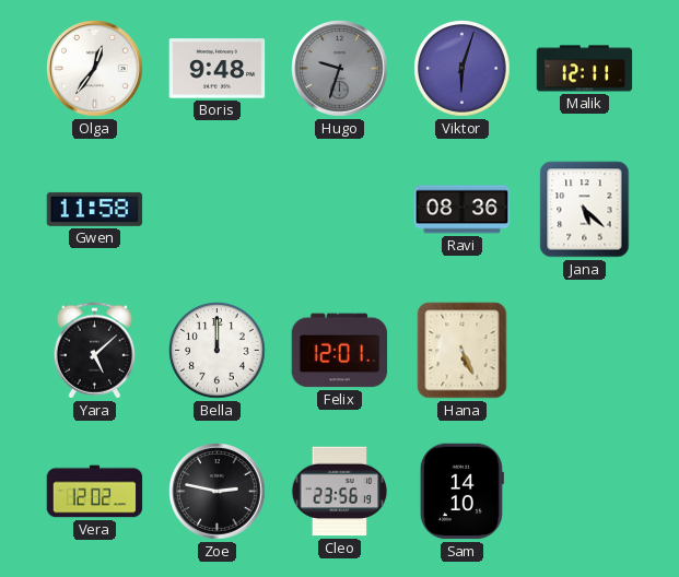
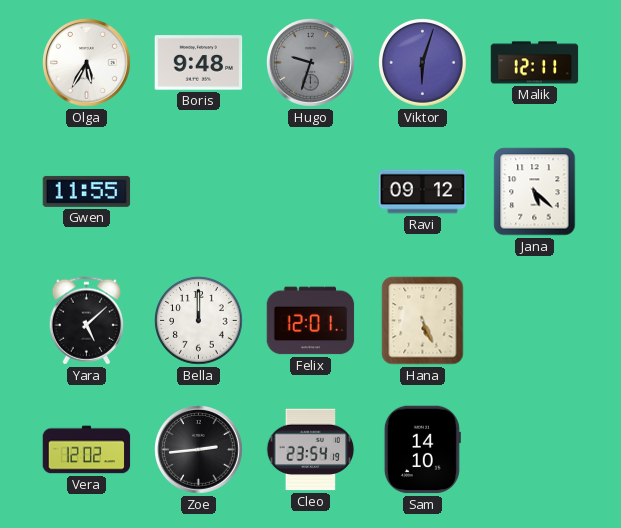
Olga: 12:36 -> 5:35
Gwen: 11:58 -> 11:55
Ravi: 08:36 -> 09:12
Zoe: 2:47 -> 2:44
Cleo: 23:56 -> 23:54
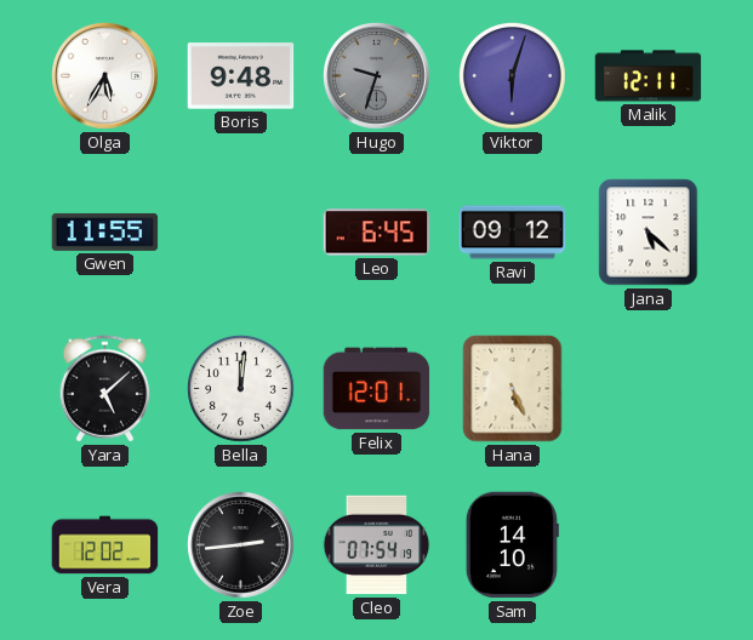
Leo: none -> 6:45
Bella: 12:00 -> 12:01
Cleo: 23:54 -> 07:54
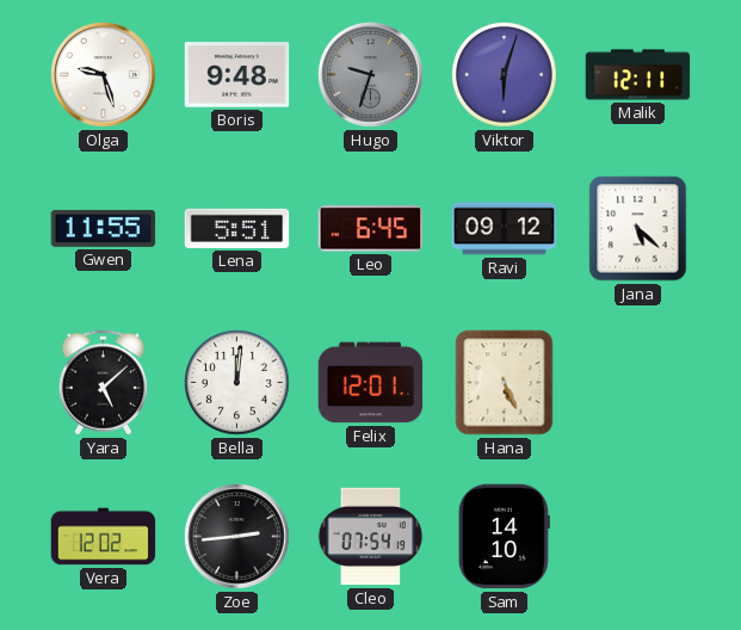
Olga: 5:35 -> 9:27
Lena: none -> 5:51
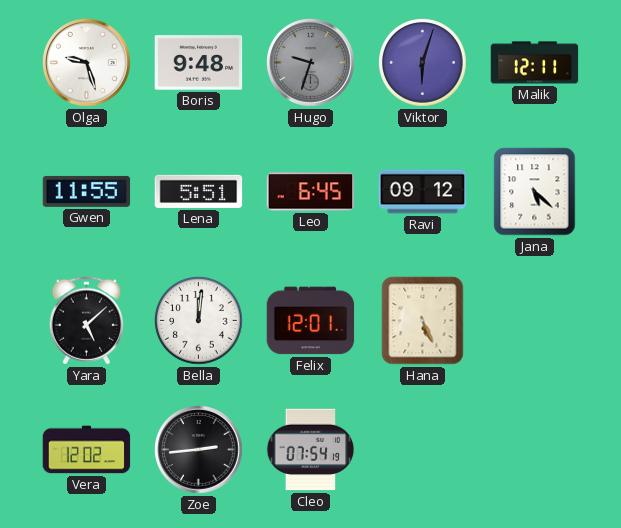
Sam: 14:10 -> none
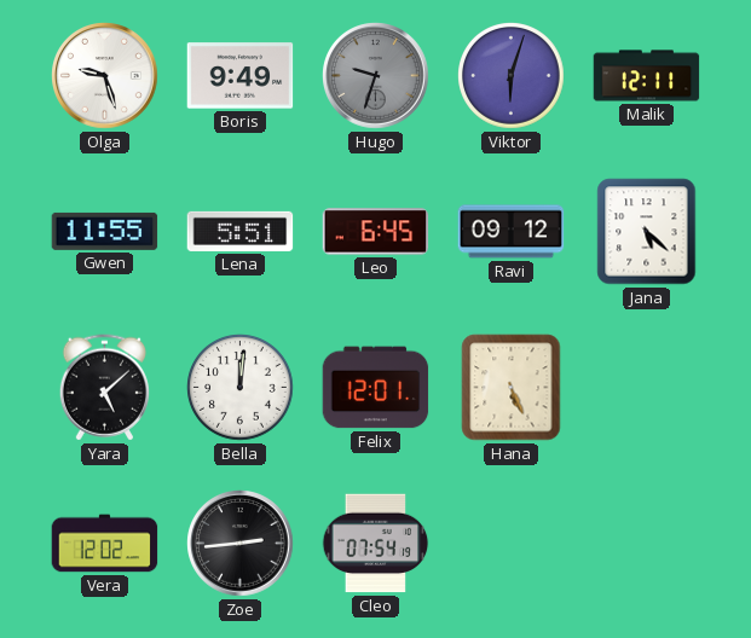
Boris: 9:48 -> 9:49
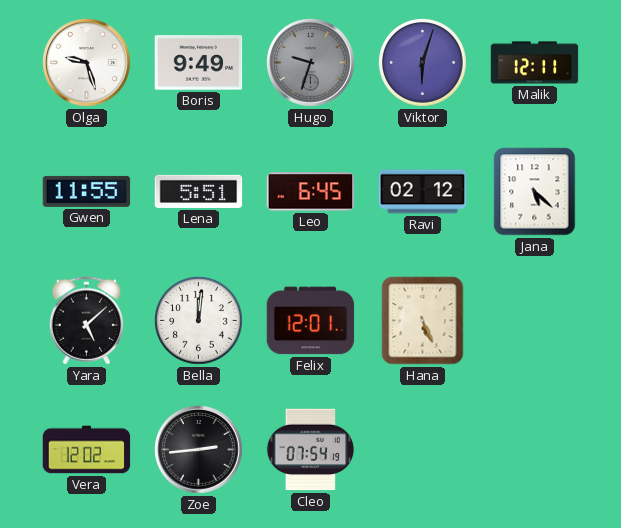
Ravi: 09:12 -> 02:12
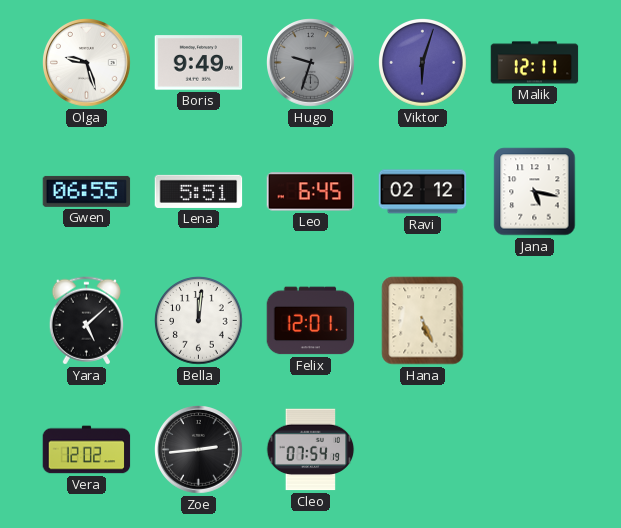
Gwen: 11:55 -> 06:55
Jana: 5:22 -> 5:17
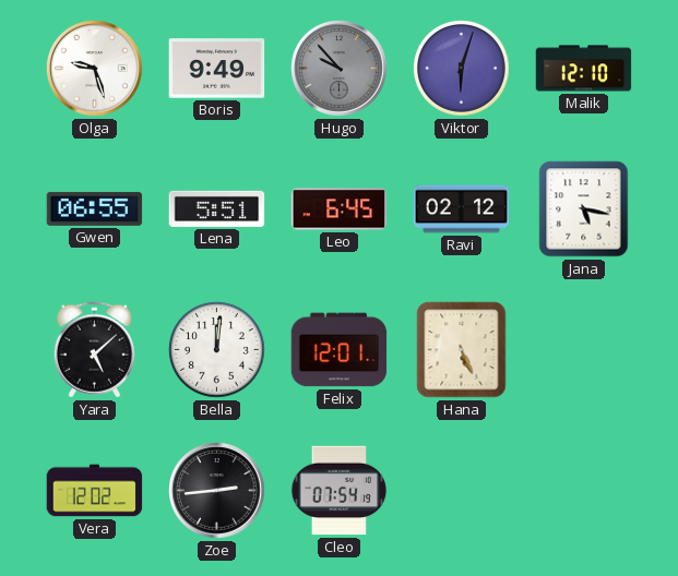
Hugo: 9:33 -> 9:53
Malik: 12:11 -> 12:10
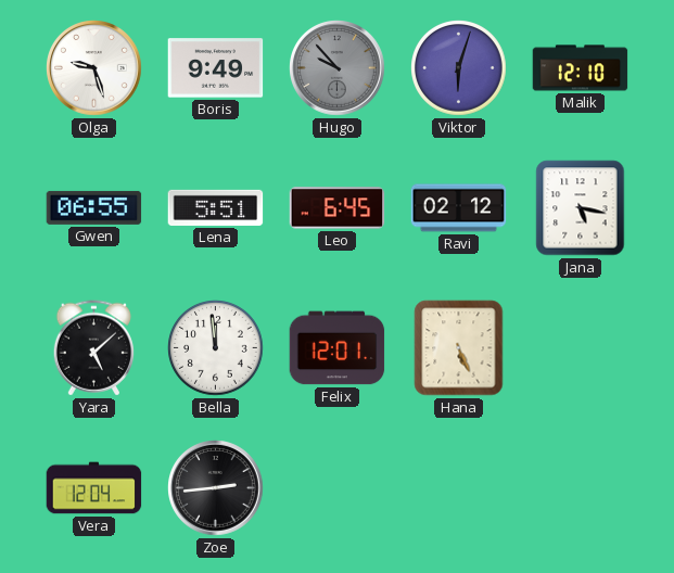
Bella: 12:01 -> 11:59
Vera: 12:02 -> 12:04
Cleo: 07:54 -> none
